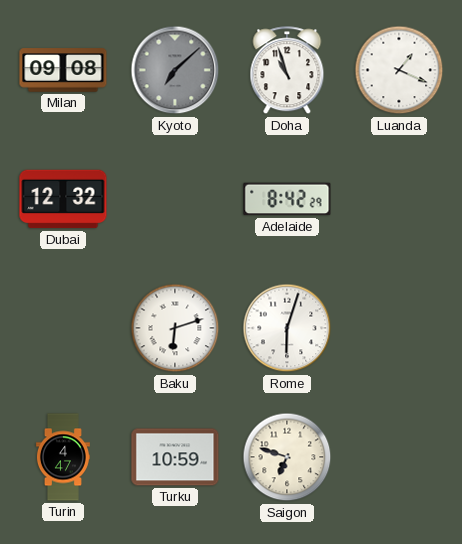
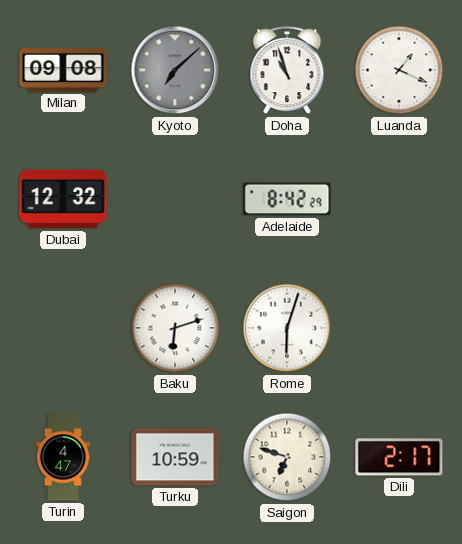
Dili: none -> 2:17
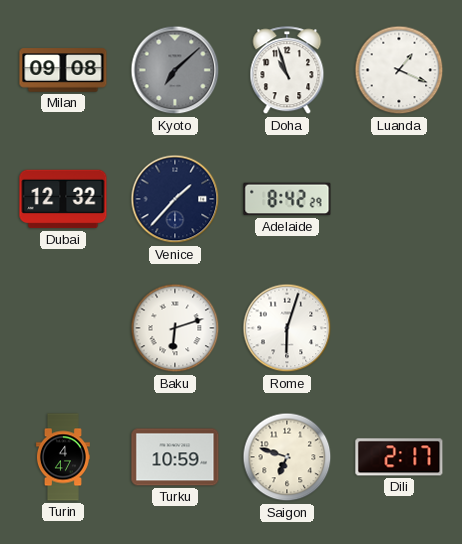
Venice: none -> 1:37
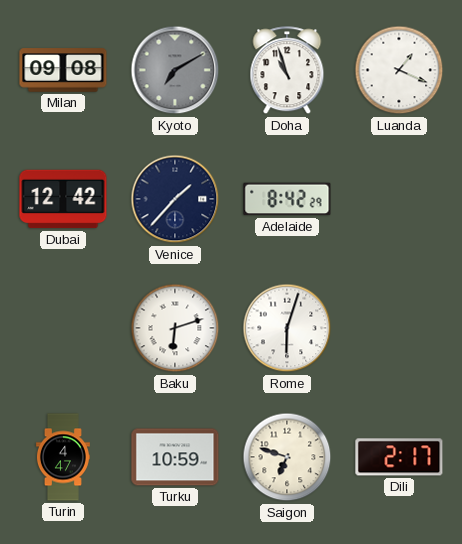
Kyoto: 7:08 -> 7:10
Dubai: 12:32 -> 12:42
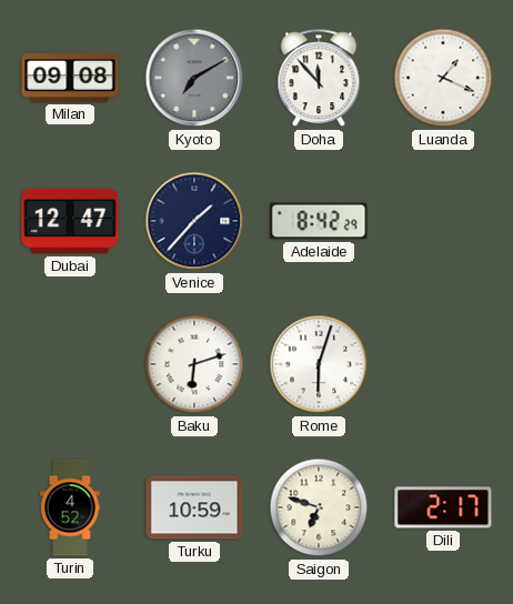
Doha: 10:57 -> 11:53
Dubai: 12:42 -> 12:47
Turin: 4:47 -> 4:52
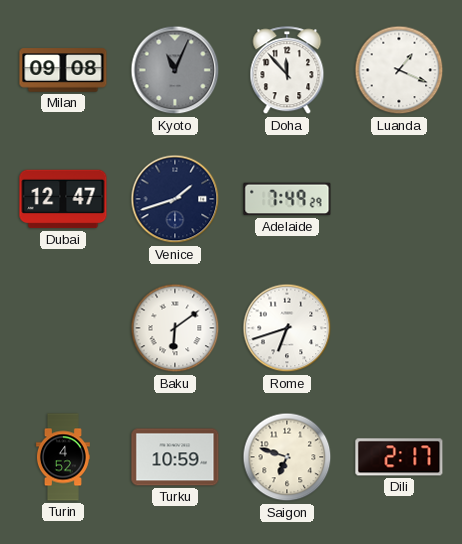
Kyoto: 7:10 -> 11:04
Venice: 1:37 -> 1:42
Adelaide: 8:42 -> 7:49
Baku: 6:12 -> 6:09
Rome: 6:03 -> 6:42
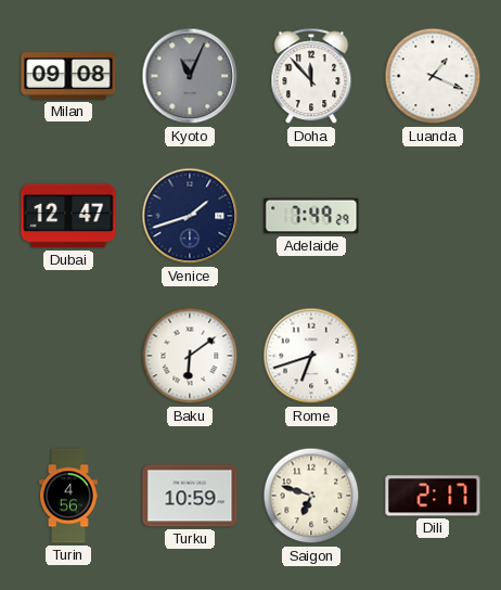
Turin: 4:52 -> 4:56
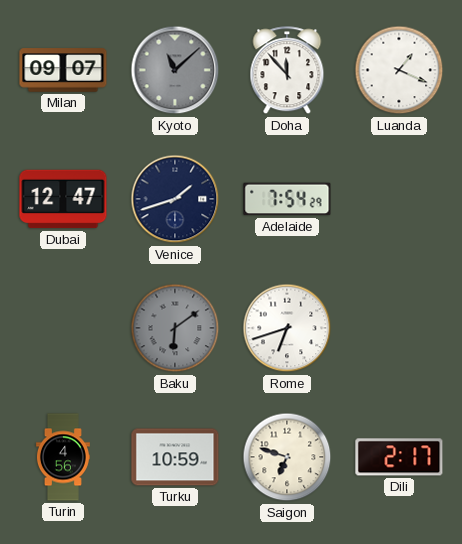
Milan: 09:08 -> 09:07
Kyoto: 11:04 -> 11:08
Adelaide: 7:49 -> 7:54
Baku dial: white -> grey
